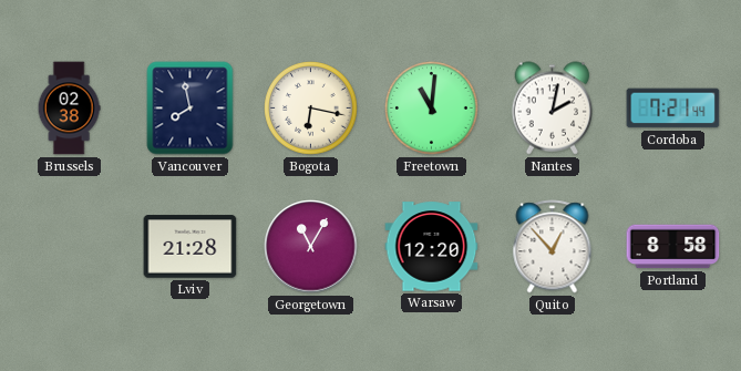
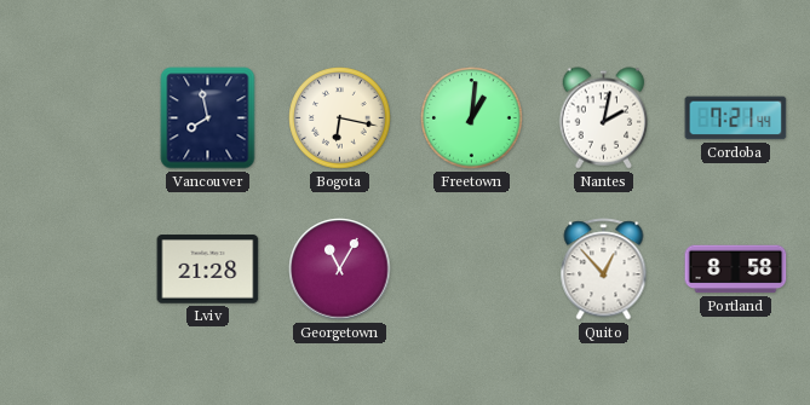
Brussels: 02:38 -> none
Freetown: 11:01 -> 1:01
Warsaw: 12:20 -> none
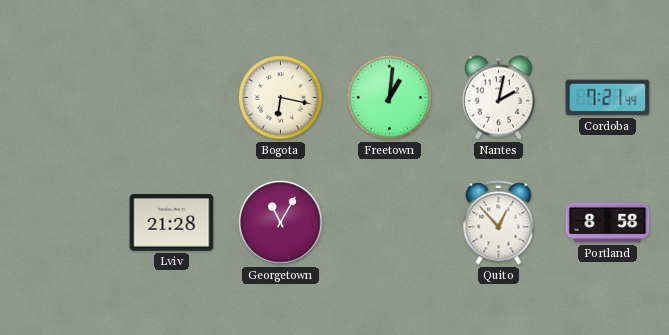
Vancouver: 7:58 -> none
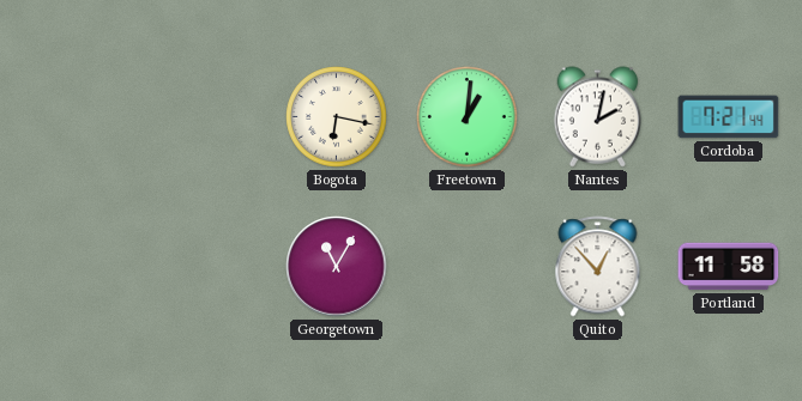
Lviv: 21:28 -> none
Portland: 8:58 -> 11:58
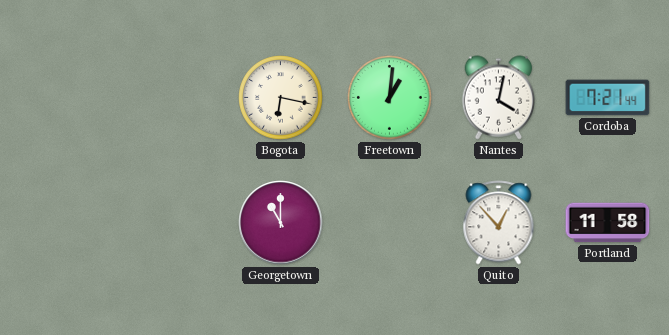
Nantes: 2:02 -> 4:02
Georgetown: 11:05 -> 11:00
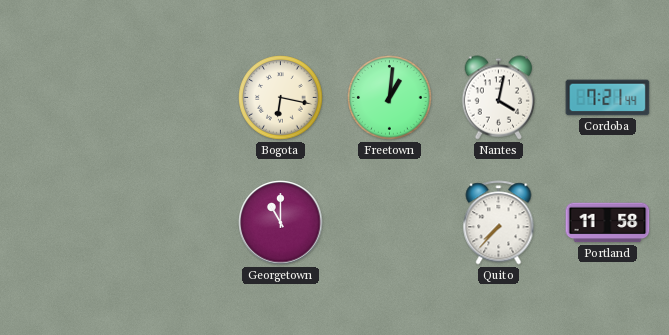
Quito: 12:53 -> 7:37
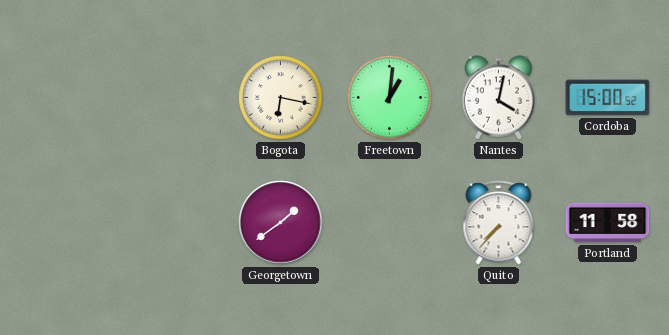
Cordoba: 7:21 -> 15:00
Georgetown: 11:00 -> 1:39
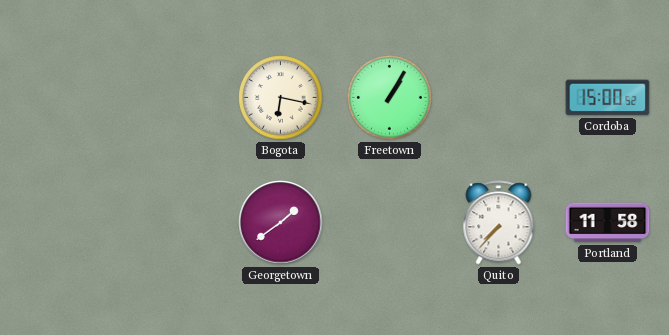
Freetown: 1:01 -> 1:05
Nantes: 4:02 -> none
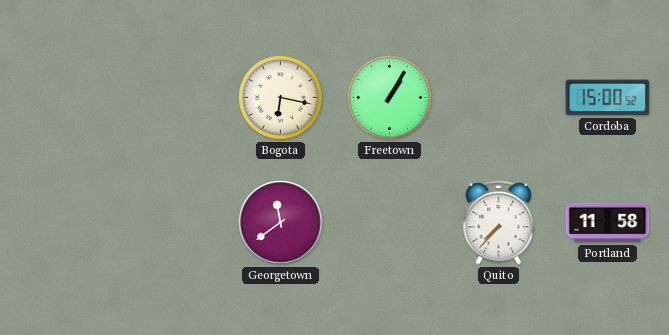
Georgetown: 1:39 -> 11:39
